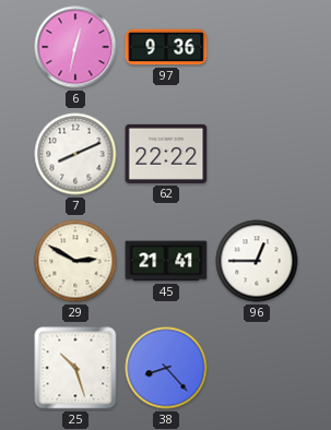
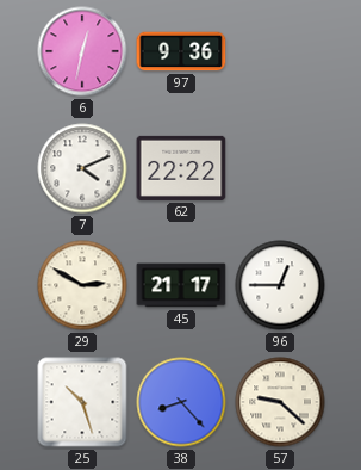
7: 8:11 -> 4:11
45: 21:41 -> 21:17
57: none -> 9:22
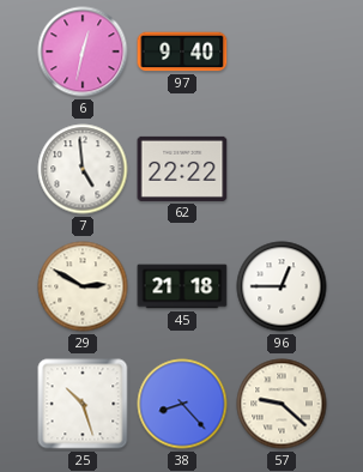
97: 9:36 -> 9:40
7: 4:11 -> 4:59
45: 21:17 -> 21:18
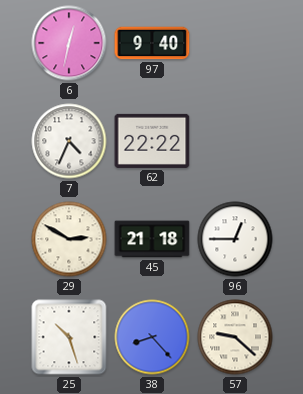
7: 4:59 -> 4:34
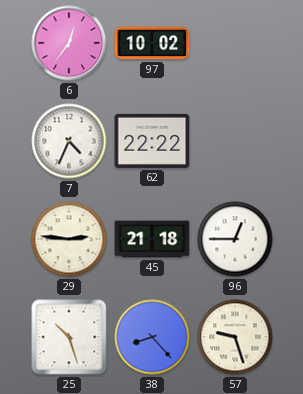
6: 12:32 -> 12:36
97: 9:40 -> 10:02
29: 2:50 -> 2:46
57: 9:22 -> 9:27
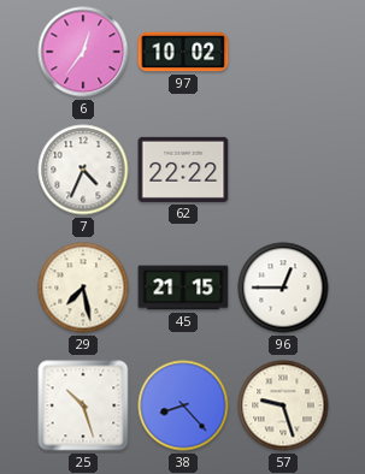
29: 2:46 -> 7:28
45: 21:18 -> 21:15
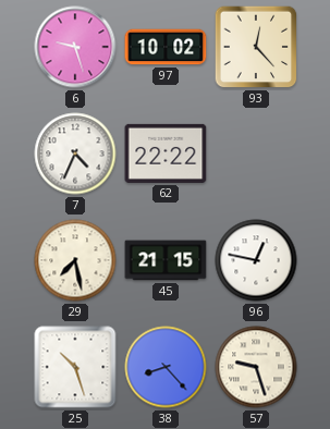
6: 12:36 -> 9:27
93: none -> 12:23
96: 12:45 -> 12:47
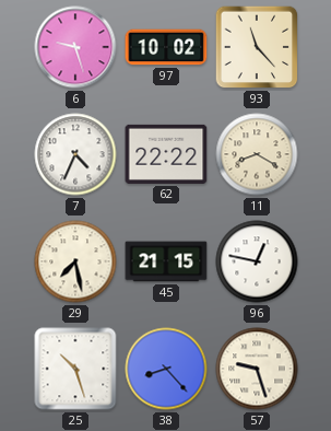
93: 12:23 -> 11:23
11: none -> 8:20
